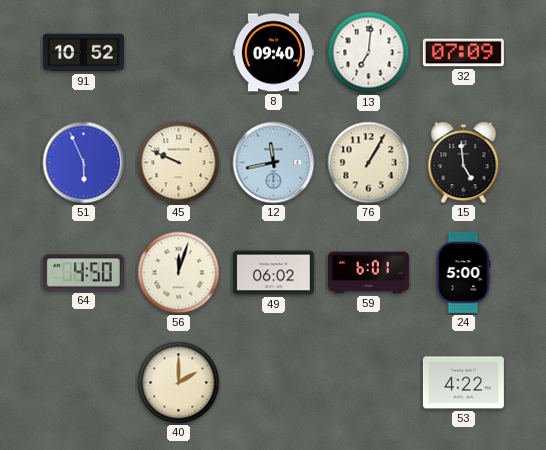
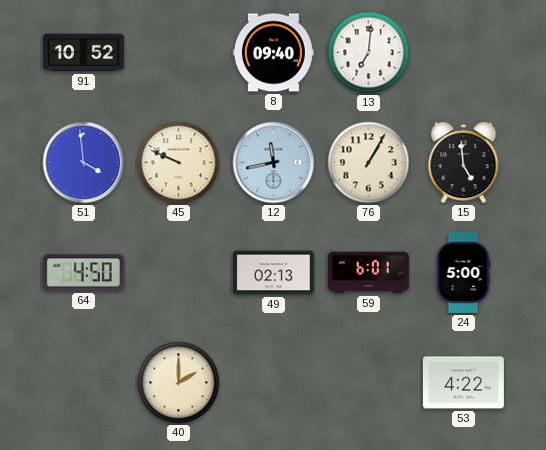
32: 07:09 -> none
51: 5:56 -> 3:59
56: 12:03 -> none
49: 06:02 -> 02:13
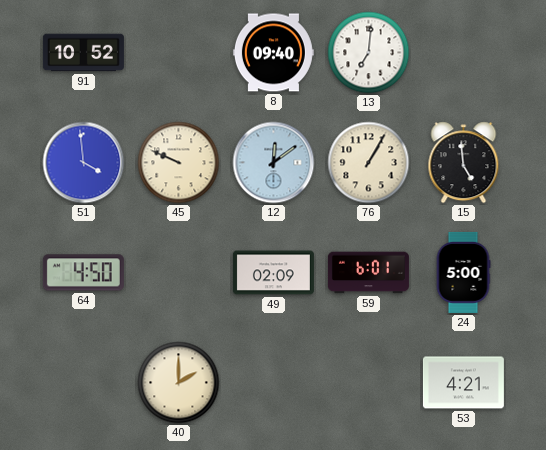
12: 11:43 -> 12:09
49: 02:13 -> 02:09
53: 4:22 -> 4:21
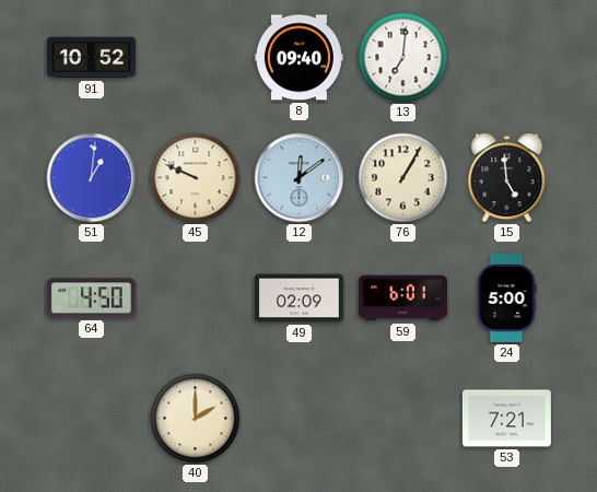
51: 3:59 -> 1:01
53: 4:21 -> 7:21
